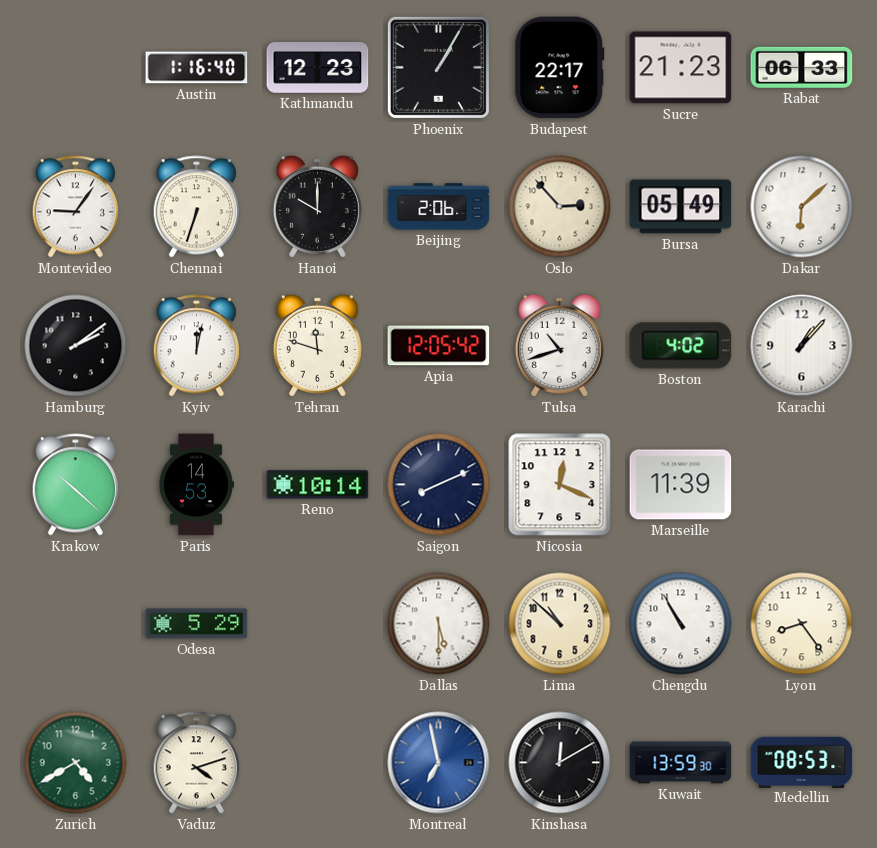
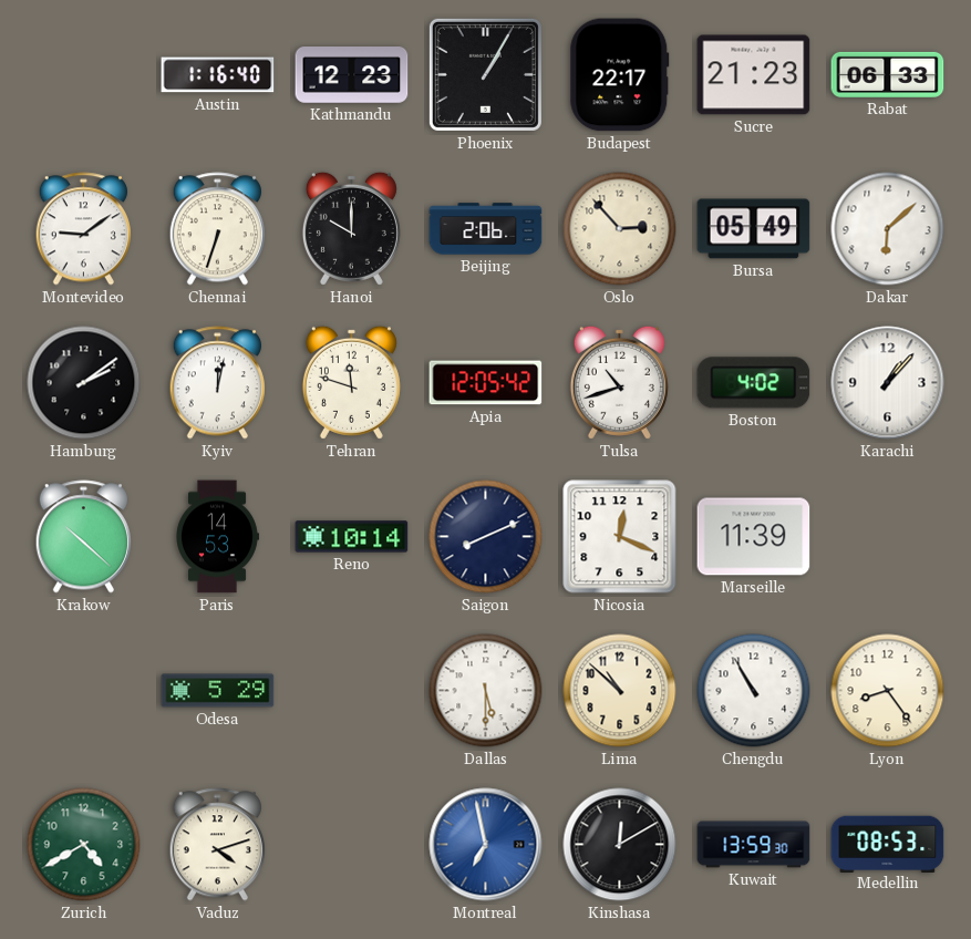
Montevideo: 9:06 -> 9:09
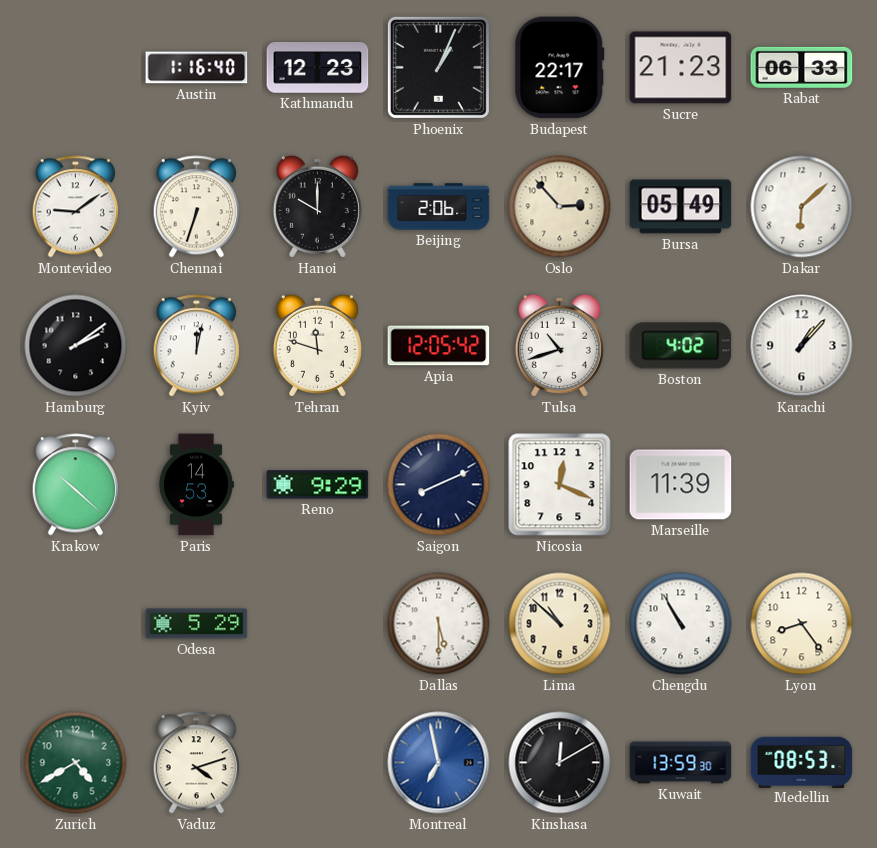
Phoenix: 1:05 -> 1:04
Reno: 10:14 -> 9:29
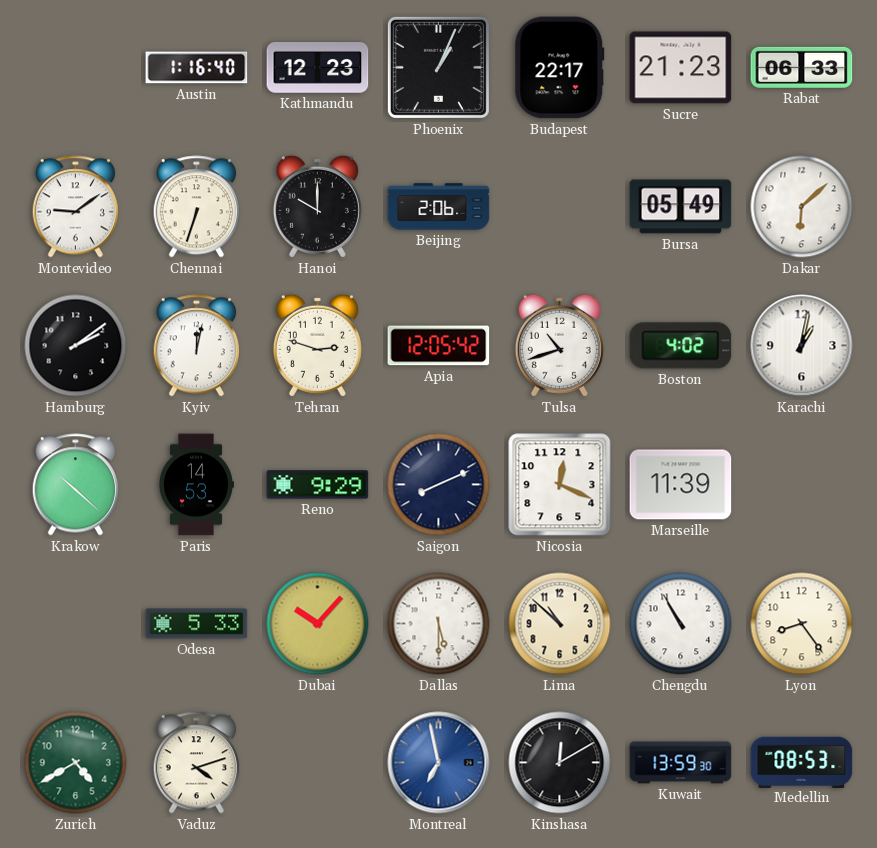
Oslo: 2:53 -> none
Tehran: 11:48 -> 2:48
Karachi: 1:07 -> 1:02
Odesa: 5:29 -> 5:33
Dubai: none -> 10:07
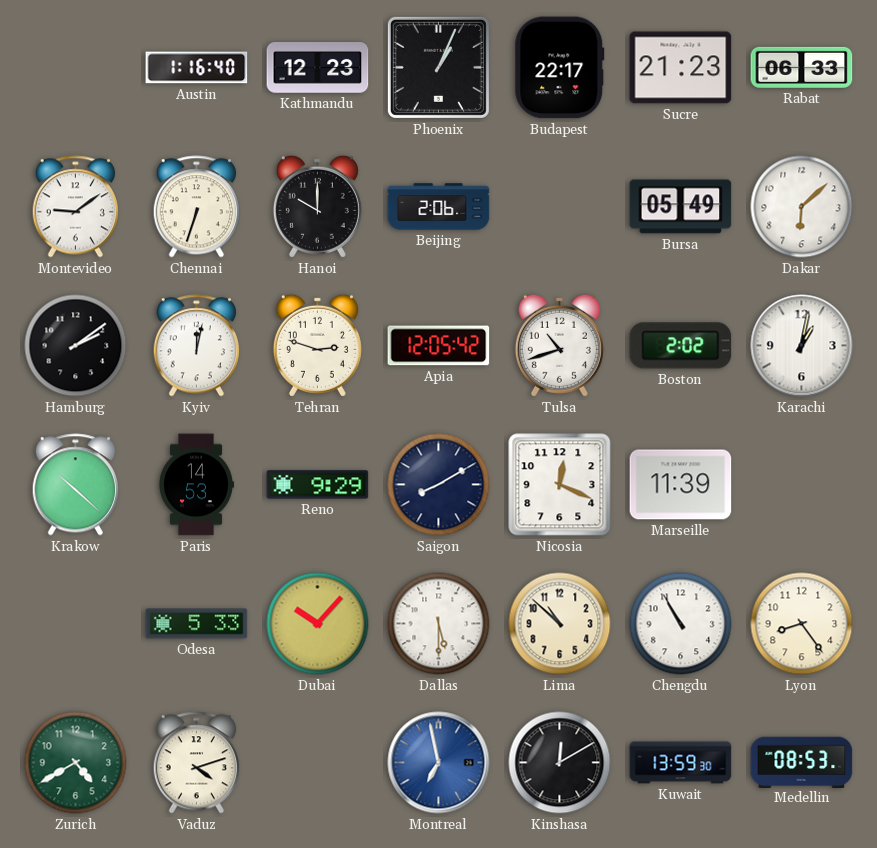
Boston: 4:02 -> 2:02
Saigon: 8:11 -> 8:10
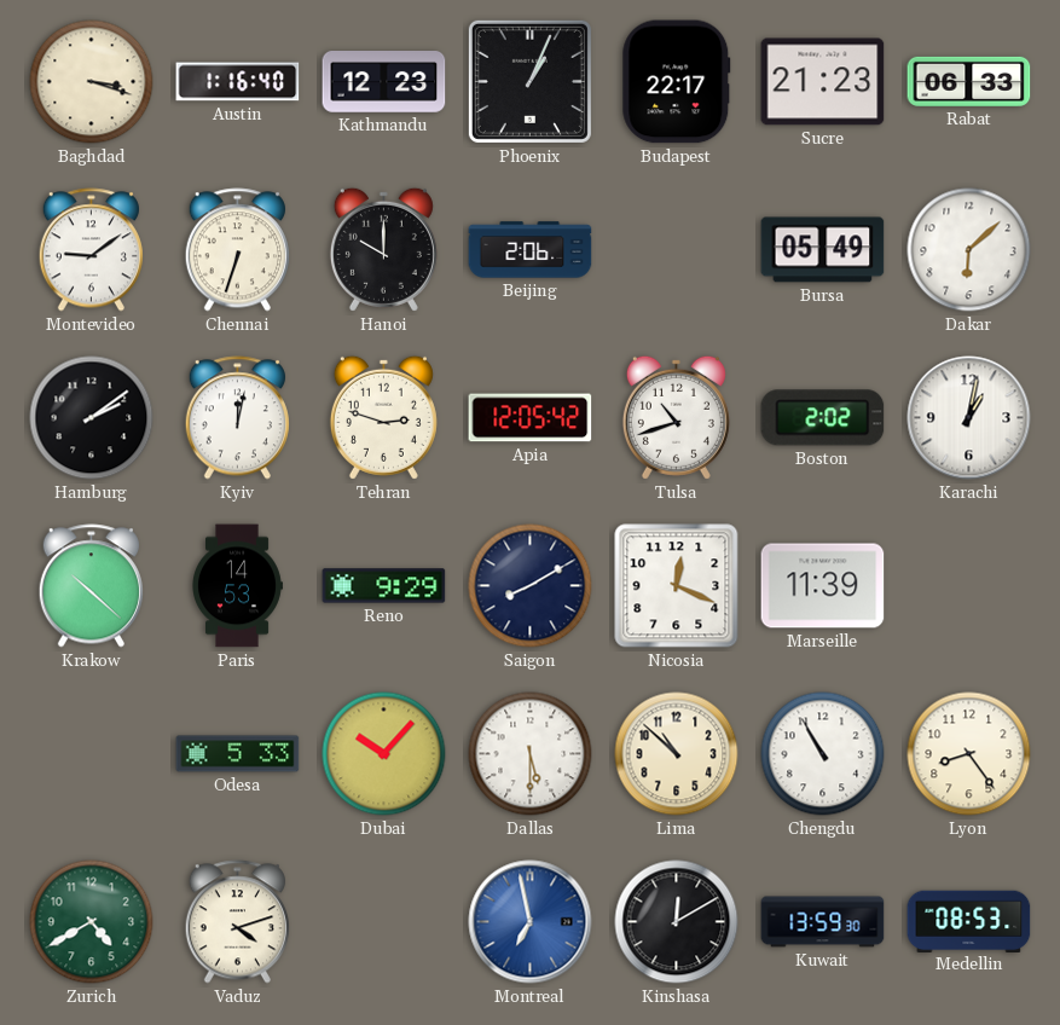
Baghdad: none -> 3:18
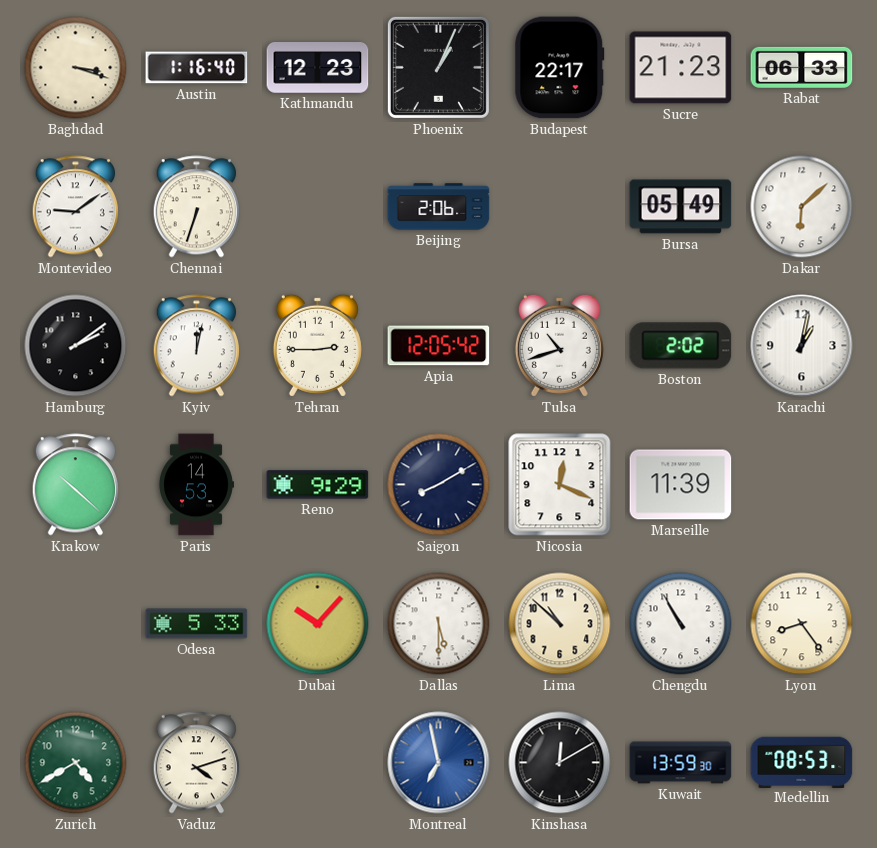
Hanoi: 10:00 -> none
Tehran: 2:48 -> 2:45
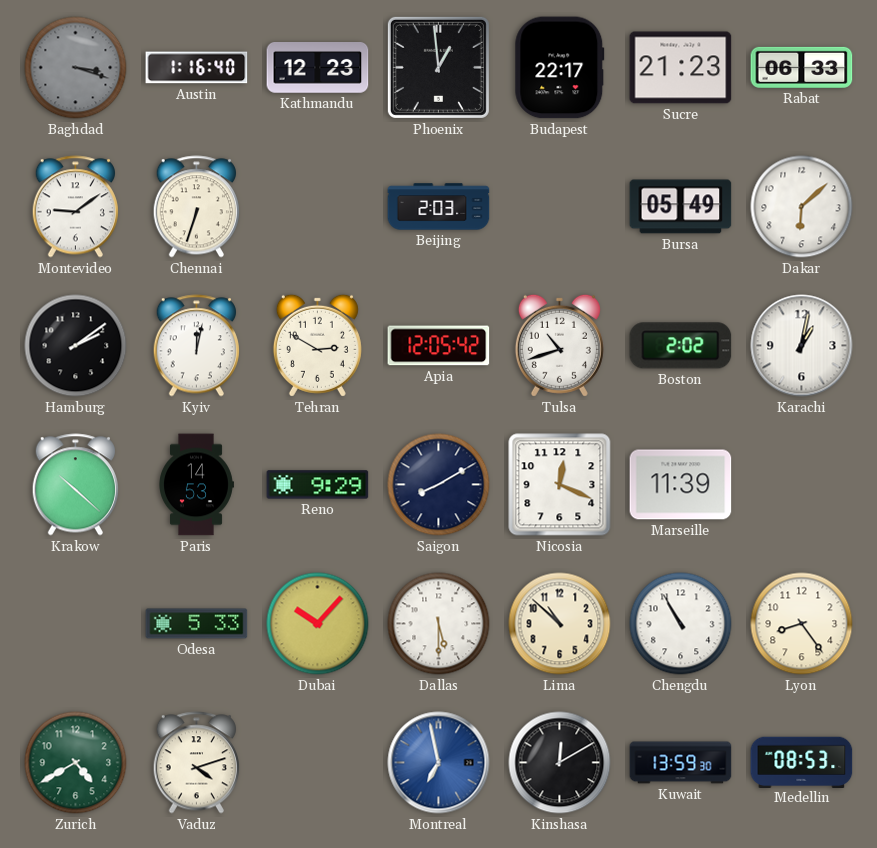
Baghdad dial: cream -> grey
Phoenix: 1:04 -> 12:59
Beijing: 2:06 -> 2:03
Tehran: 2:45 -> 2:50
